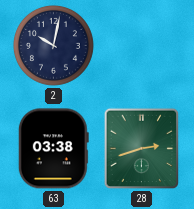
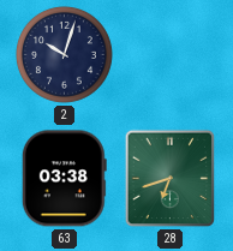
2: 10:02 -> 10:03
28: 2:42 -> 6:42
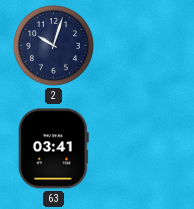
63: 03:38 -> 03:41
28: 6:42 -> none
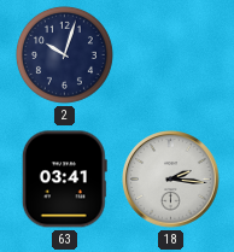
18: none -> 2:16
